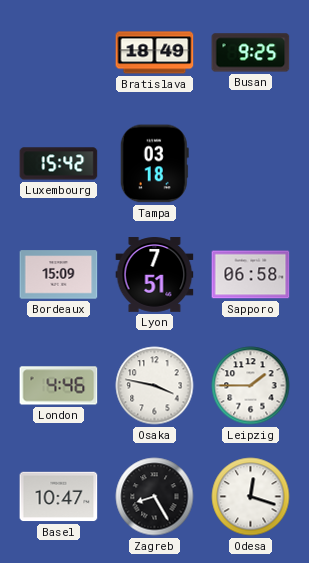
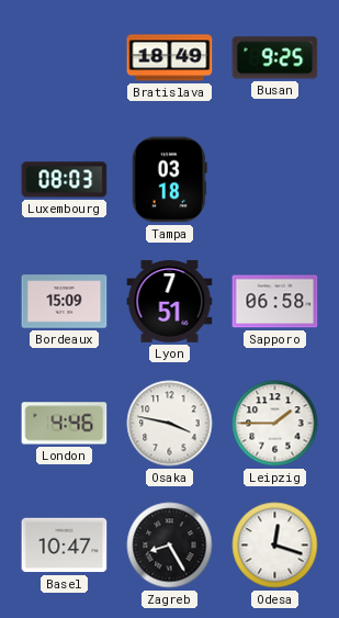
Luxembourg: 15:42 -> 08:03
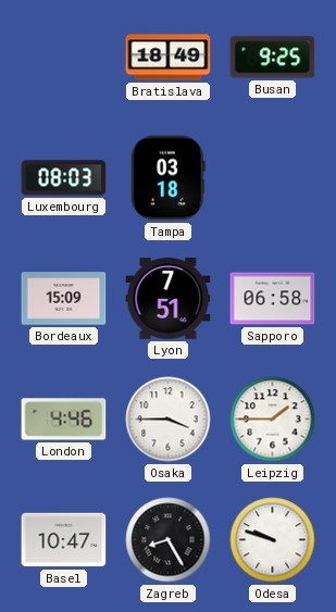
Osaka: 3:47 -> 3:45
Odesa: 12:18 -> 9:48
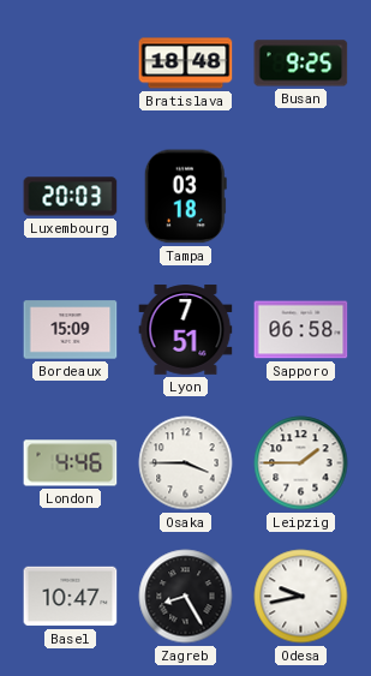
Bratislava: 18:49 -> 18:48
Luxembourg: 08:03 -> 20:03
Odesa: 9:48 -> 9:43
